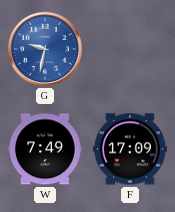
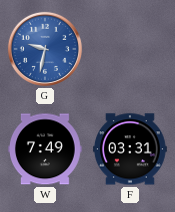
F: 17:09 -> 03:31
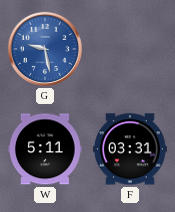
G: 9:32 -> 9:28
W: 7:49 -> 5:11
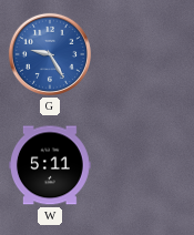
G: 9:28 -> 9:25
F: 03:31 -> none
